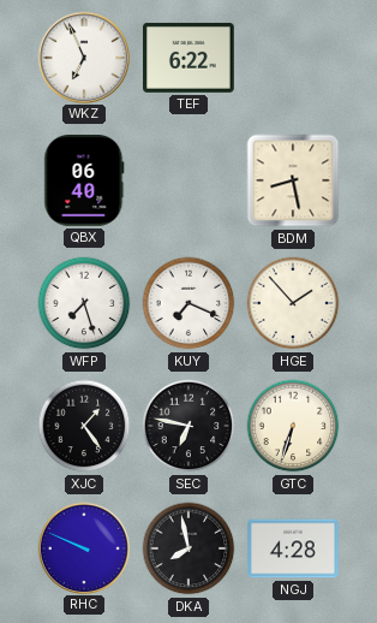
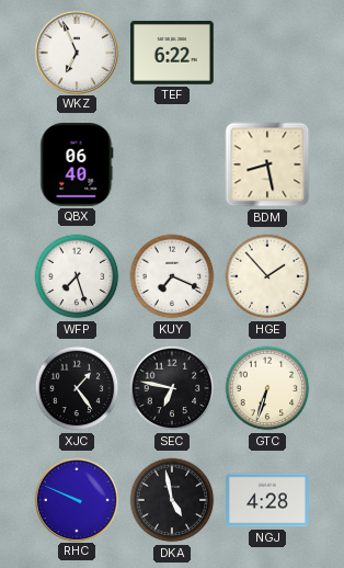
DKA: 7:58 -> 4:58
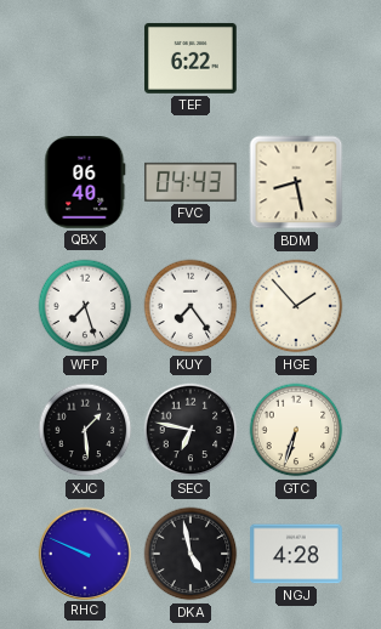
WKZ: 6:56 -> none
FVC: none -> 04:43
KUY: 7:19 -> 7:24
XJC: 1:24 -> 1:29
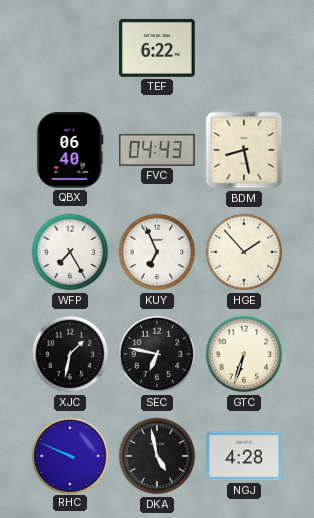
WFP: 7:27 -> 7:25
KUY: 7:24 -> 6:56
XJC: 1:29 -> 1:32
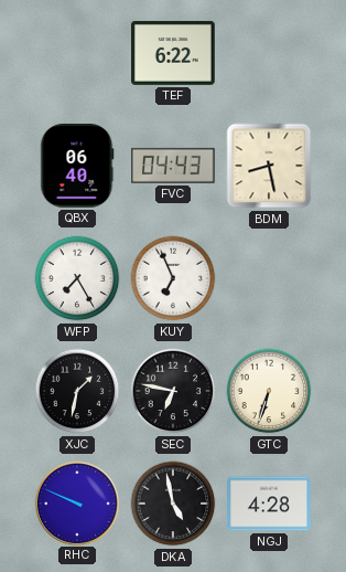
HGE: 1:53 -> none
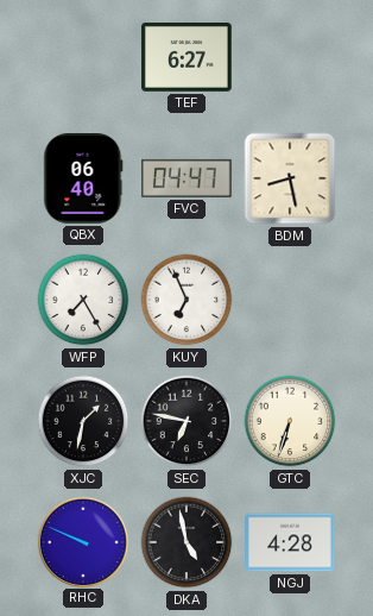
TEF: 6:22 -> 6:27
FVC: 04:43 -> 04:47
